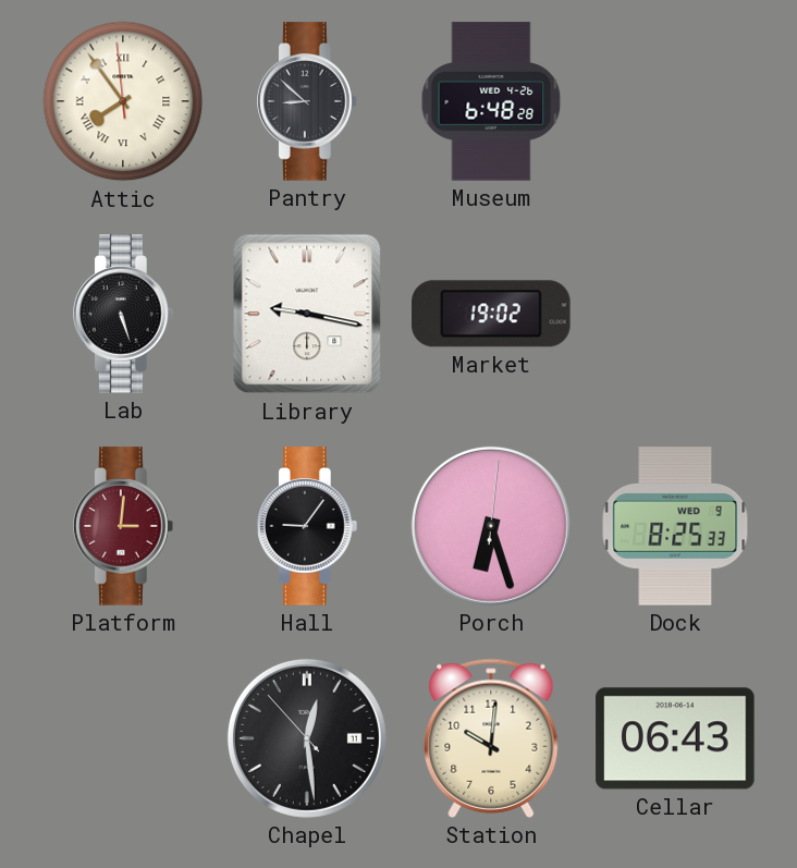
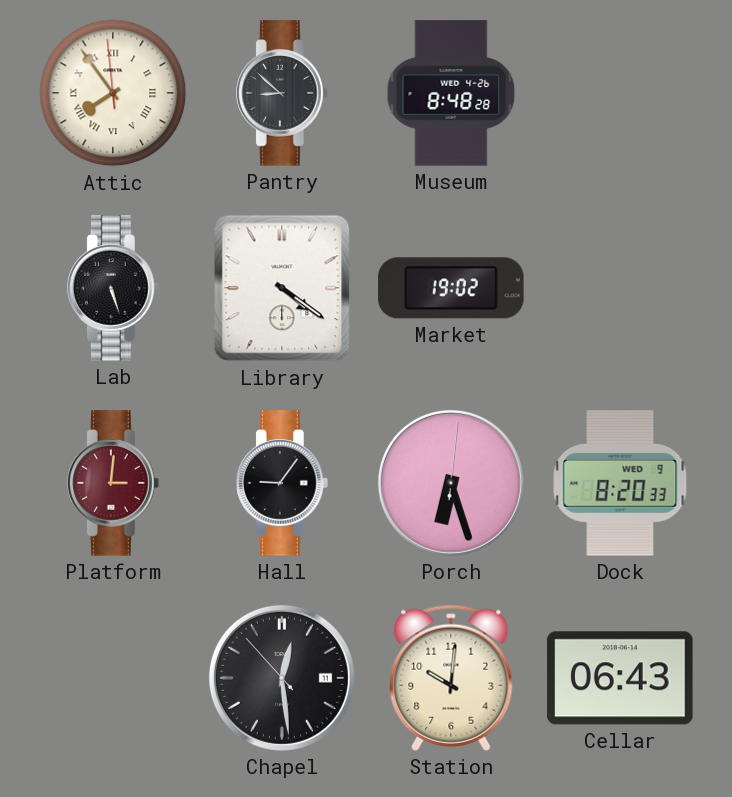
Museum: 6:48 -> 8:48
Library: 9:17 -> 4:21
Dock: 8:25 -> 8:20
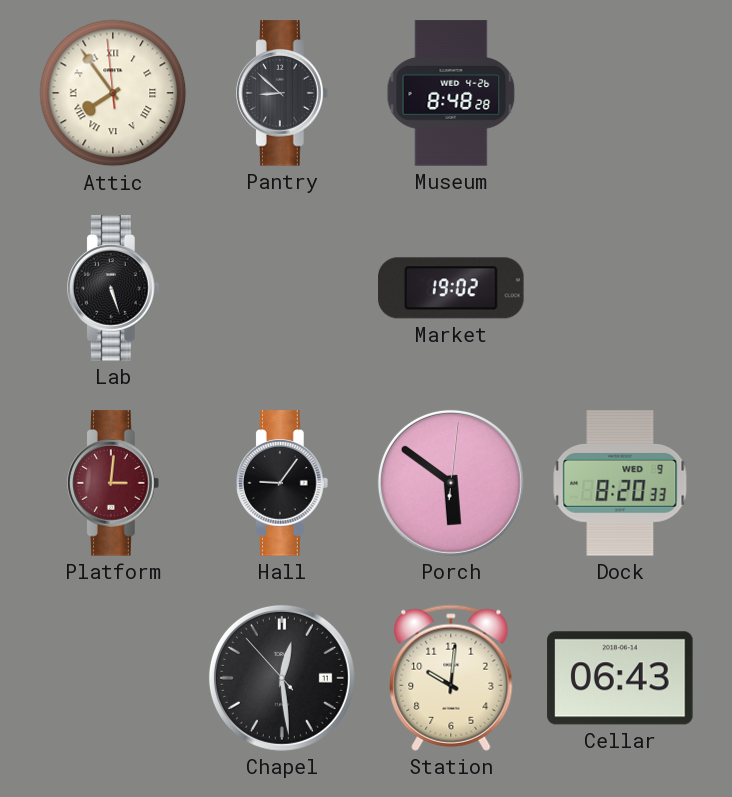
Library: 4:21 -> none
Porch: 6:27 -> 5:51
